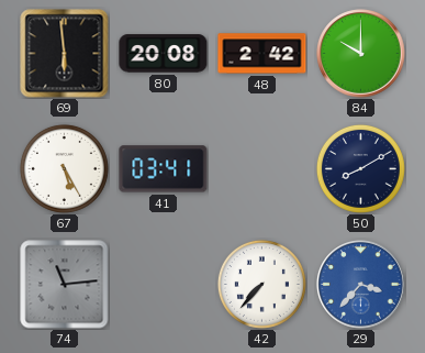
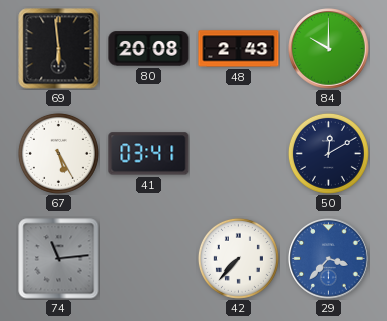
48: 2:42 -> 2:43
50: 8:10 -> 12:10
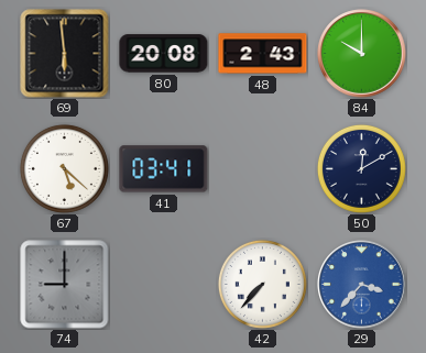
67: 5:25 -> 5:22
74: 11:14 -> 9:00
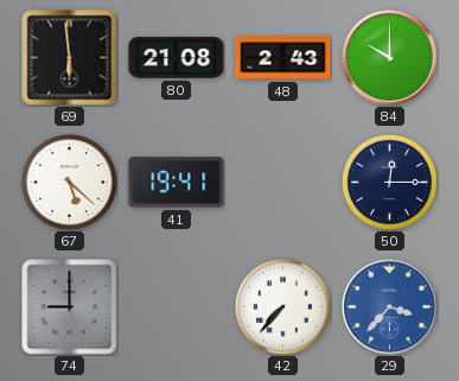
80: 20:08 -> 21:08
41: 03:41 -> 19:41
50: 12:10 -> 12:15
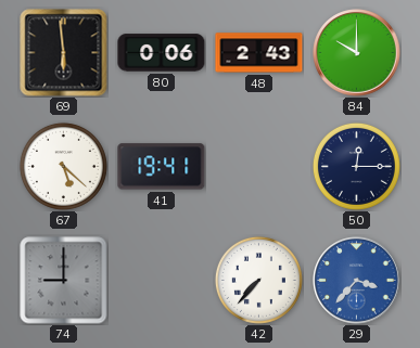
80: 21:08 -> 0:06
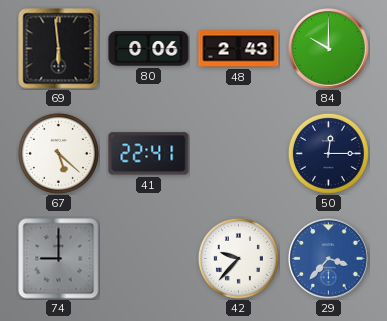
41: 19:41 -> 22:41
42: 7:37 -> 9:37
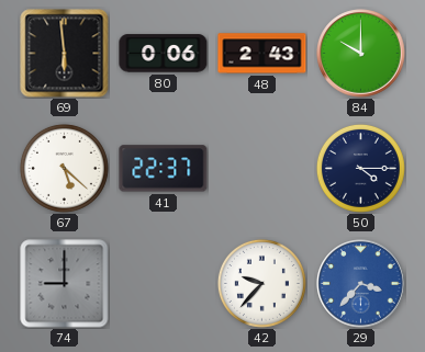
41: 22:41 -> 22:37
50: 12:15 -> 4:15
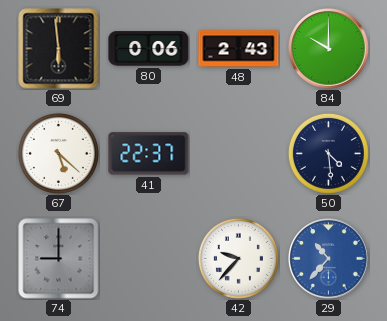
50: 4:15 -> 4:29
29: 3:37 -> 10:37
